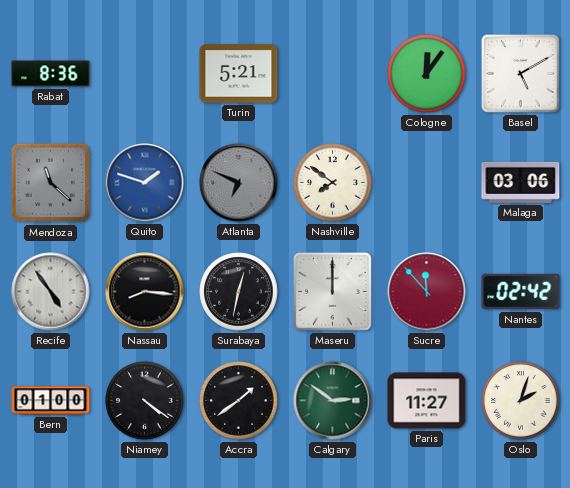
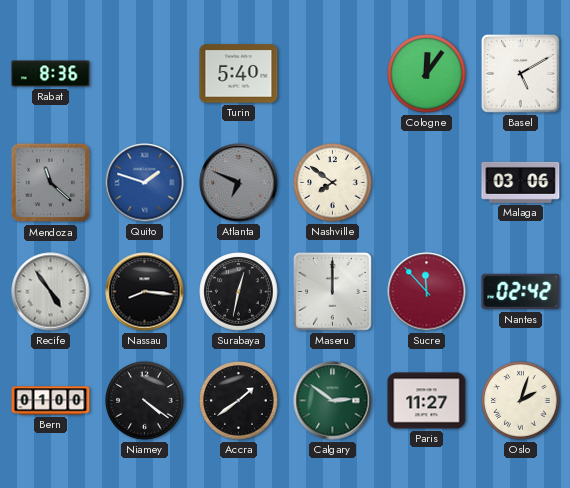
Turin: 5:21 -> 5:40
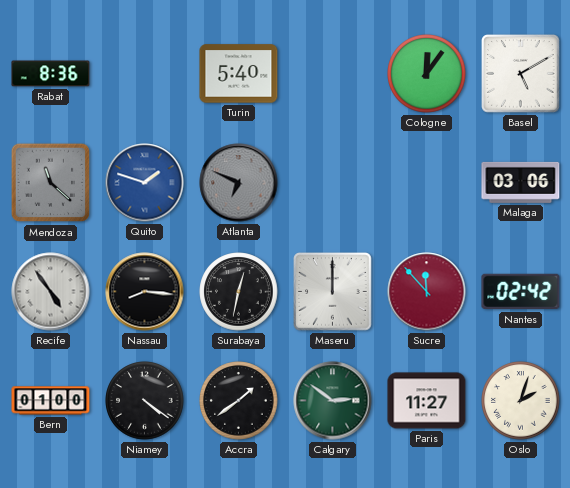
Nashville: 7:51 -> none
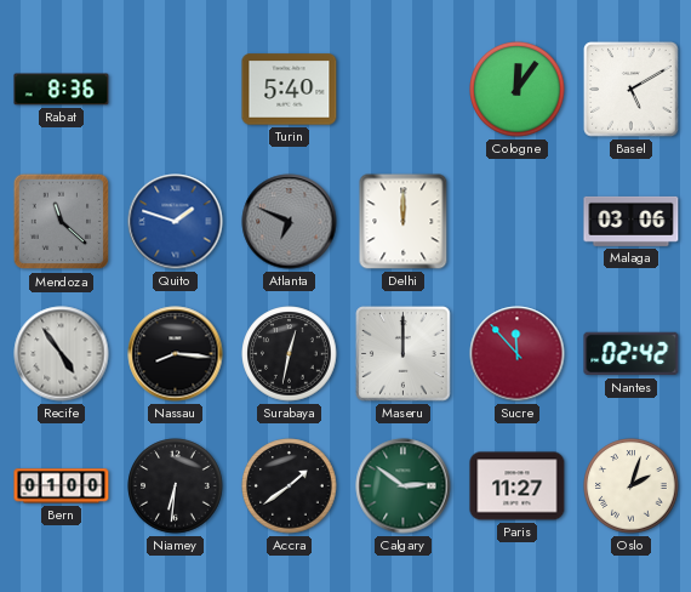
Delhi: none -> 12:00
Niamey: 4:21 -> 6:31
